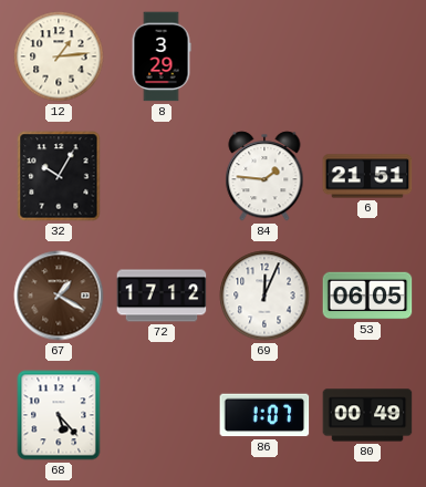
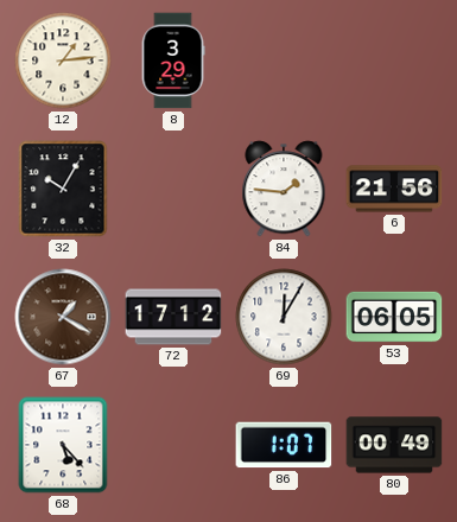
6: 21:51 -> 21:56
69: 12:04 -> 12:05
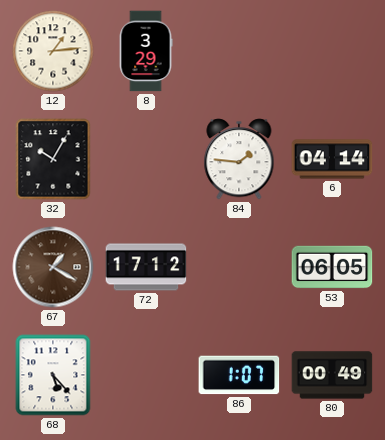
6: 21:56 -> 04:14
69: 12:05 -> none
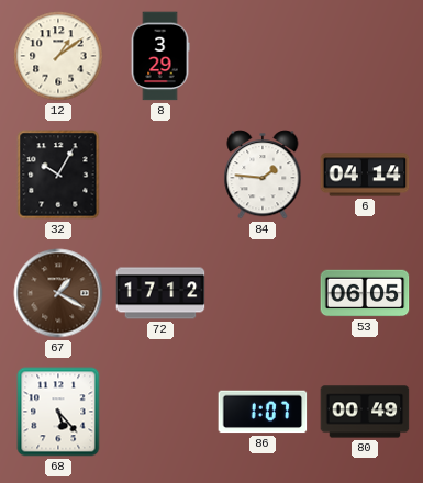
12: 1:14 -> 1:09
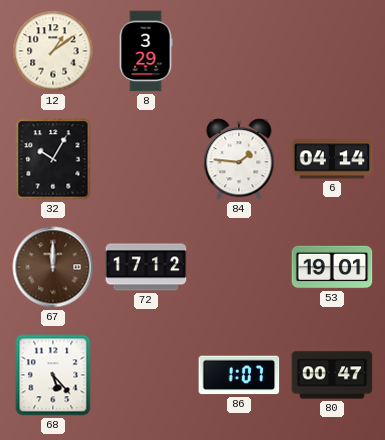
67: 1:20 -> 12:00
53: 06:05 -> 19:01
80: 00:49 -> 00:47
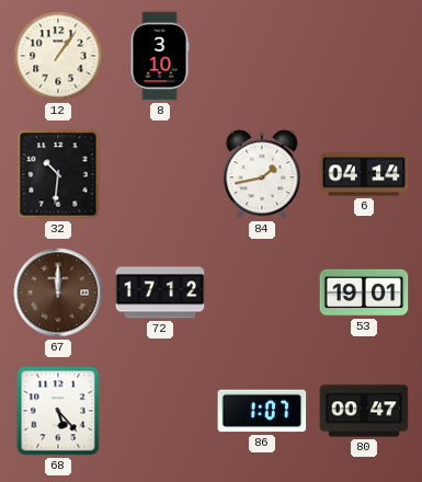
12: 1:09 -> 1:06
8: 3:29 -> 3:10
32: 10:05 -> 10:31
84: 1:46 -> 1:43
